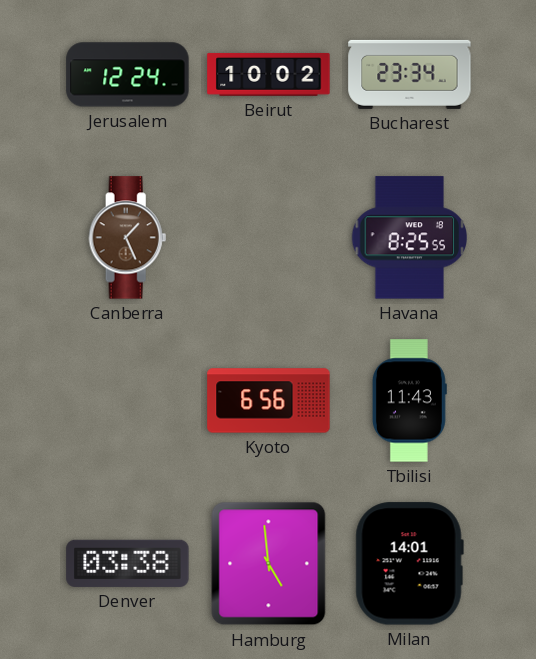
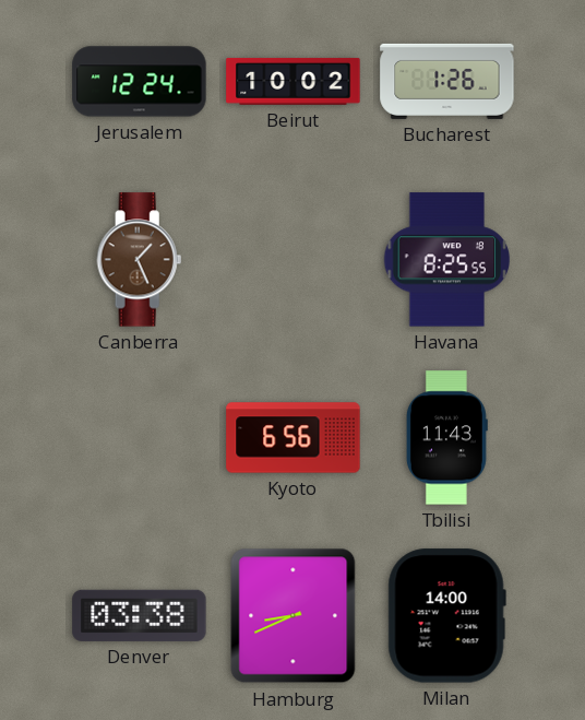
Bucharest: 23:34 -> 1:26
Hamburg: 4:59 -> 8:41
Milan: 14:01 -> 14:00
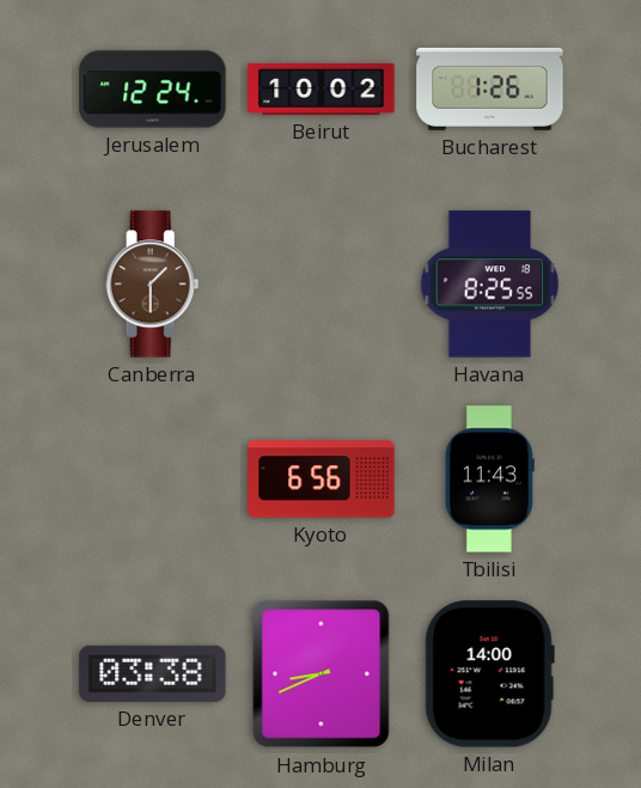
Canberra: 1:26 -> 1:30
